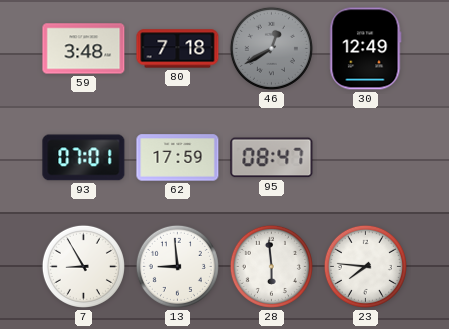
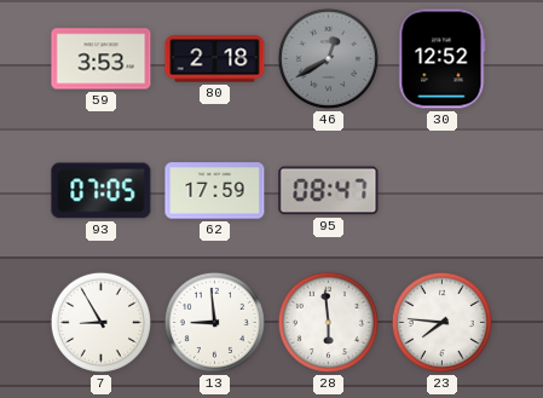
59: 3:48 -> 3:53
80: 7:18 -> 2:18
30: 12:49 -> 12:52
93: 07:01 -> 07:05
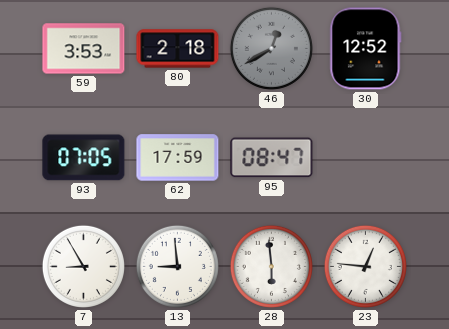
23: 7:46 -> 12:46
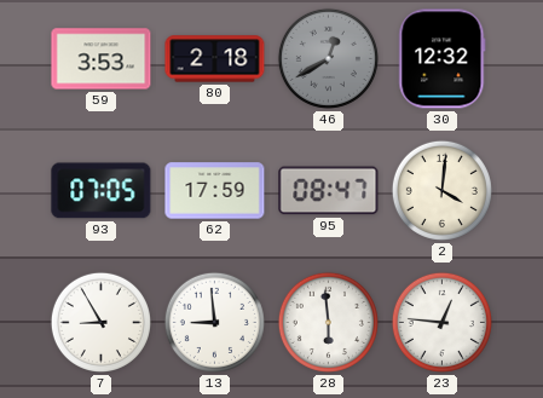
30: 12:52 -> 12:32
2: none -> 4:01
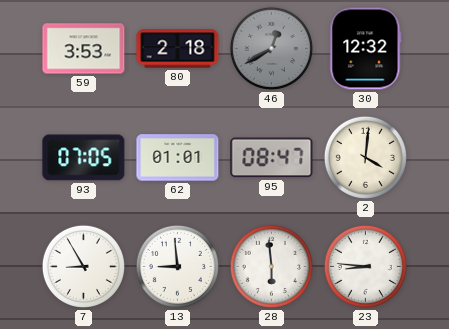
62: 17:59 -> 01:01
23: 12:46 -> 8:46
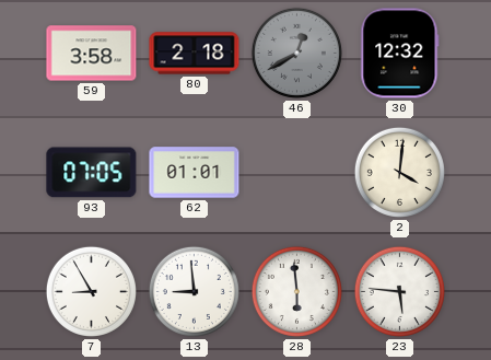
59: 3:53 -> 3:58
95: 08:47 -> none
23: 8:46 -> 5:46
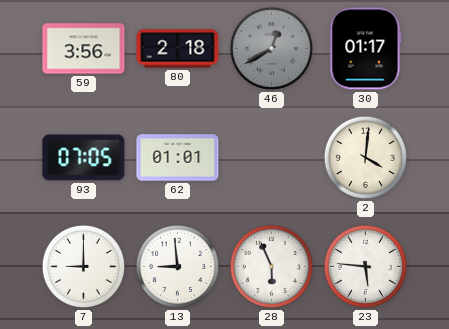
59: 3:58 -> 3:56
30: 12:32 -> 01:17
7: 8:55 -> 9:00
28: 5:59 -> 5:56
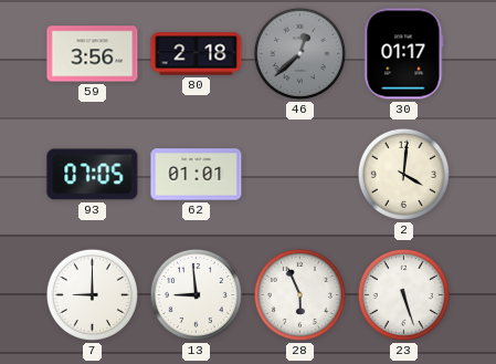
46: 12:40 -> 12:38
23: 5:46 -> 5:27
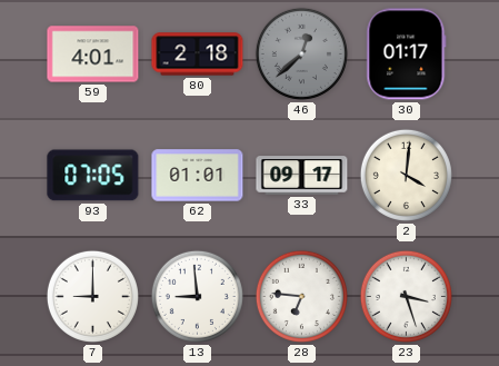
59: 3:56 -> 4:01
33: none -> 09:17
28: 5:56 -> 6:46
23: 5:27 -> 3:27
